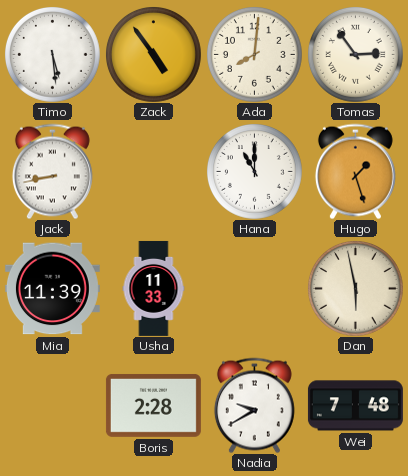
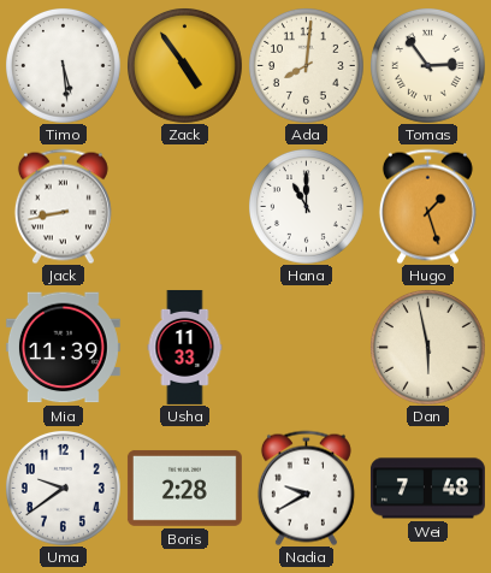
Uma: none -> 9:39
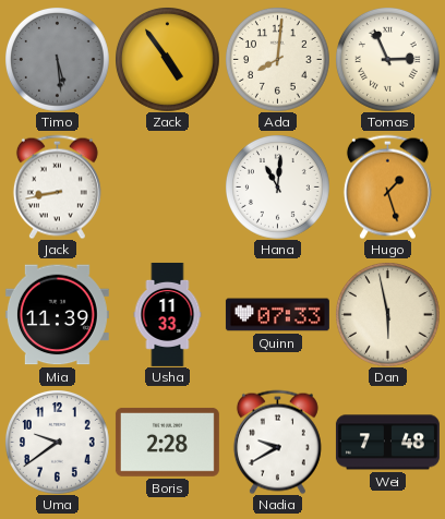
Timo dial: white -> grey
Tomas: 2:54 -> 2:56
Hana: 11:00 -> 11:01
Quinn: none -> 07:33
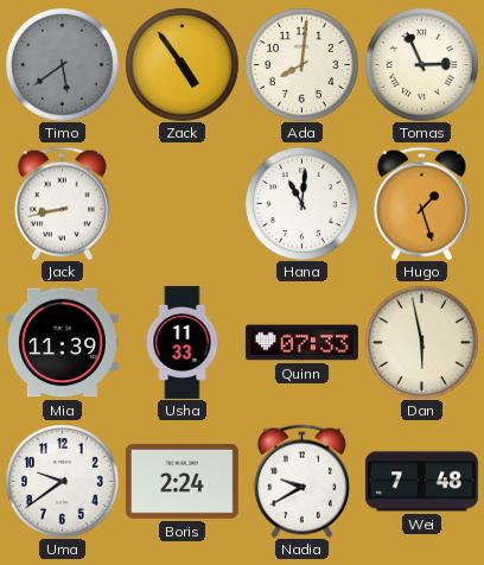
Timo: 5:29 -> 5:39
Boris: 2:28 -> 2:24
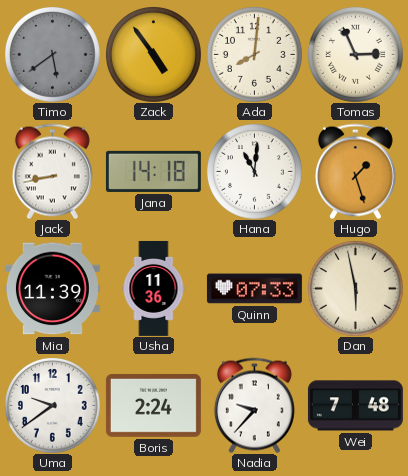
Jana: none -> 14:18
Usha: 11:33 -> 11:36
Nadia: 9:40 -> 9:37
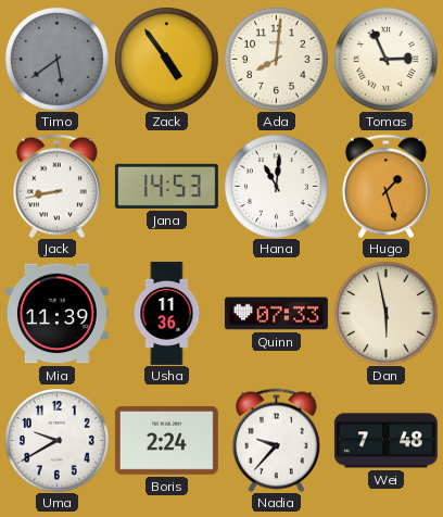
Jana: 14:18 -> 14:53
Uma: 9:39 -> 9:40
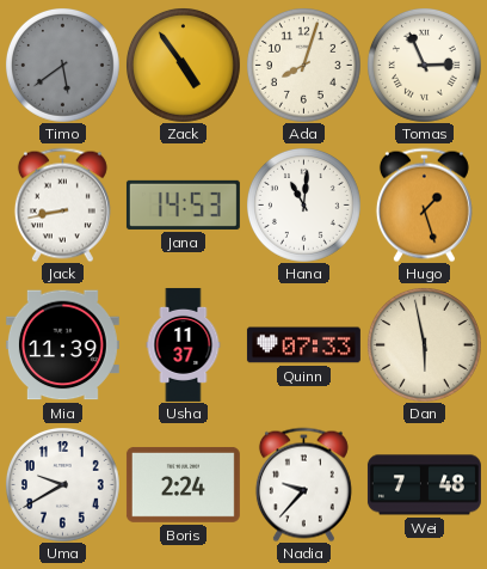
Ada: 8:01 -> 8:03
Usha: 11:36 -> 11:37
